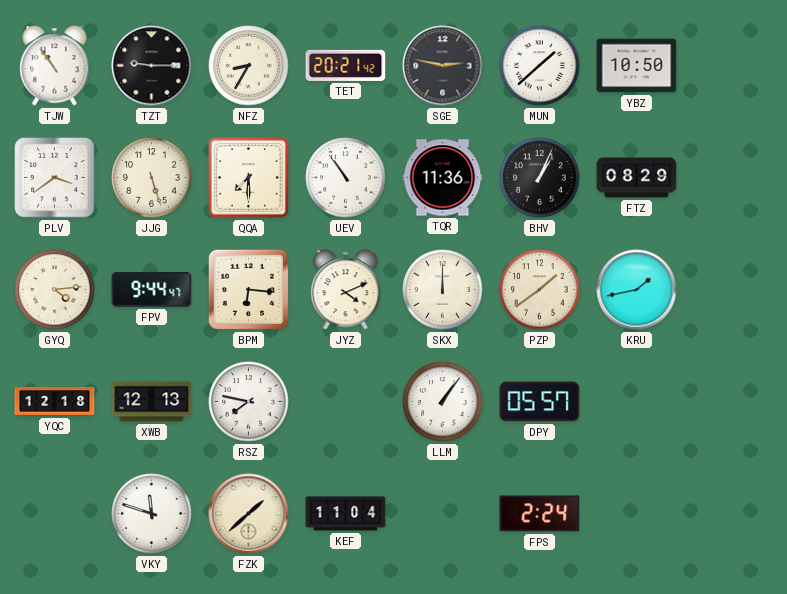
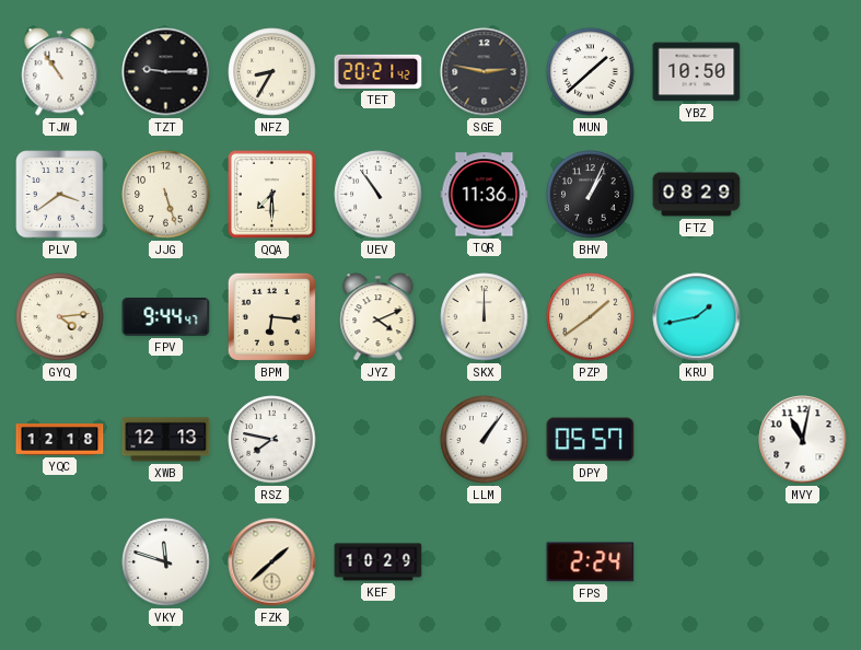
MVY: none -> 11:02
KEF: 11:04 -> 10:29
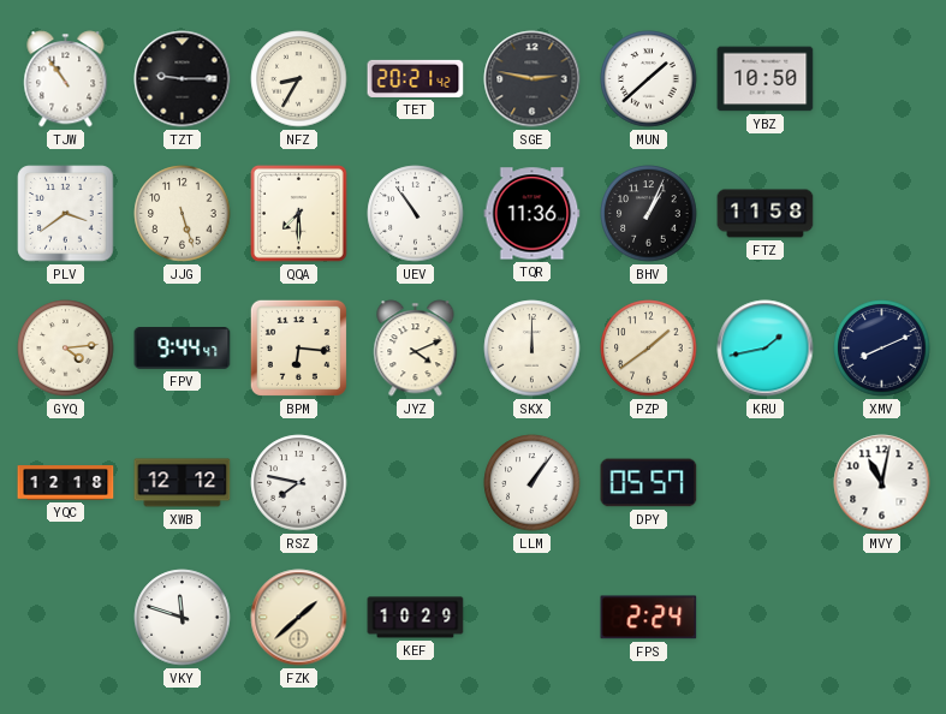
FTZ: 08:29 -> 11:58
XMV: none -> 8:11
XWB: 12:13 -> 12:12
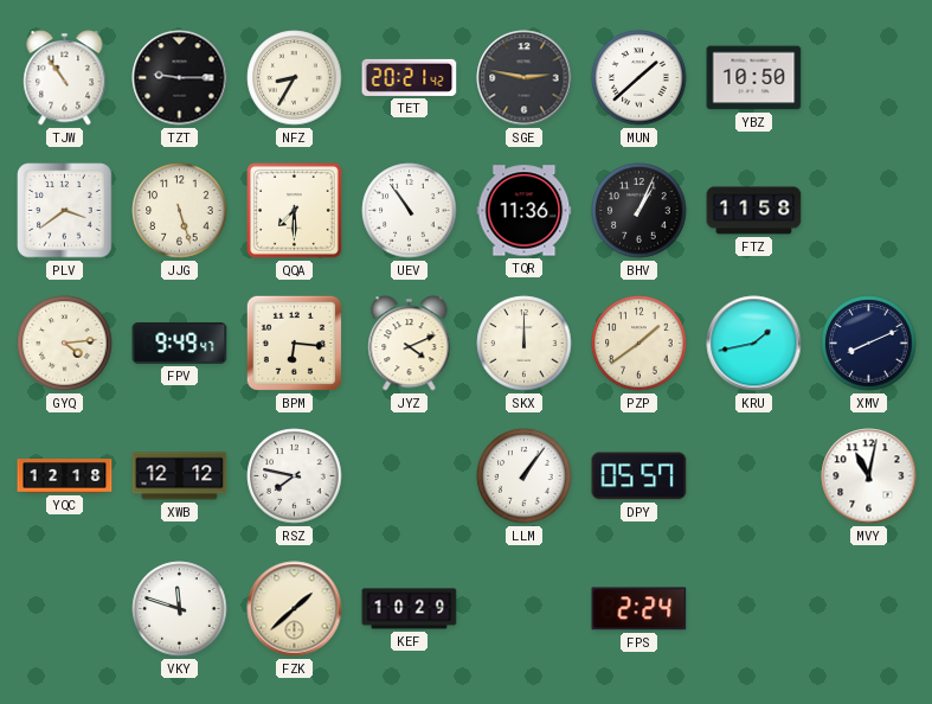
FPV: 9:44 -> 9:49
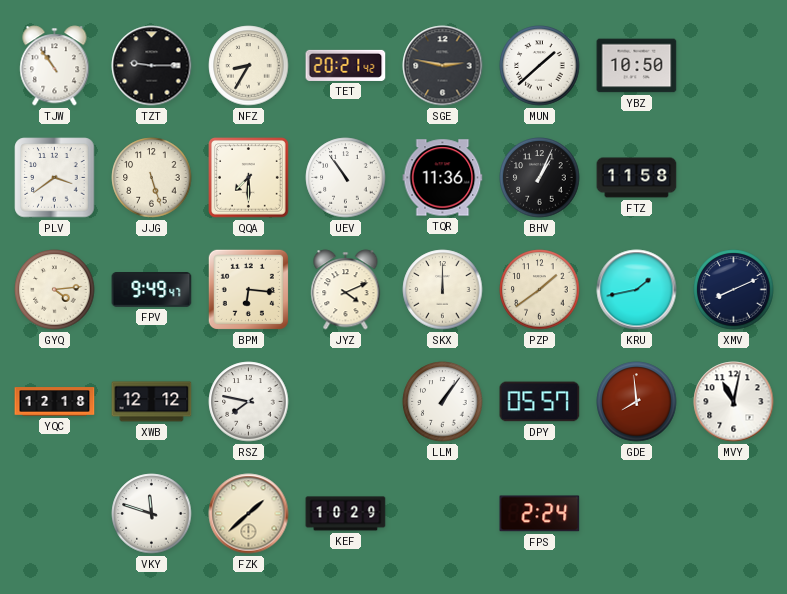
GDE: none -> 7:59
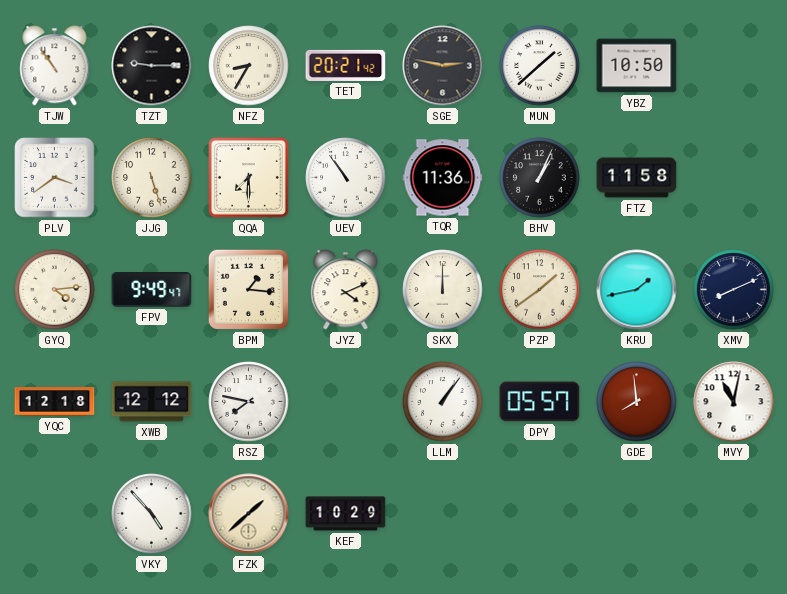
BPM: 6:16 -> 1:16
VKY: 11:48 -> 4:53
FPS: 2:24 -> none
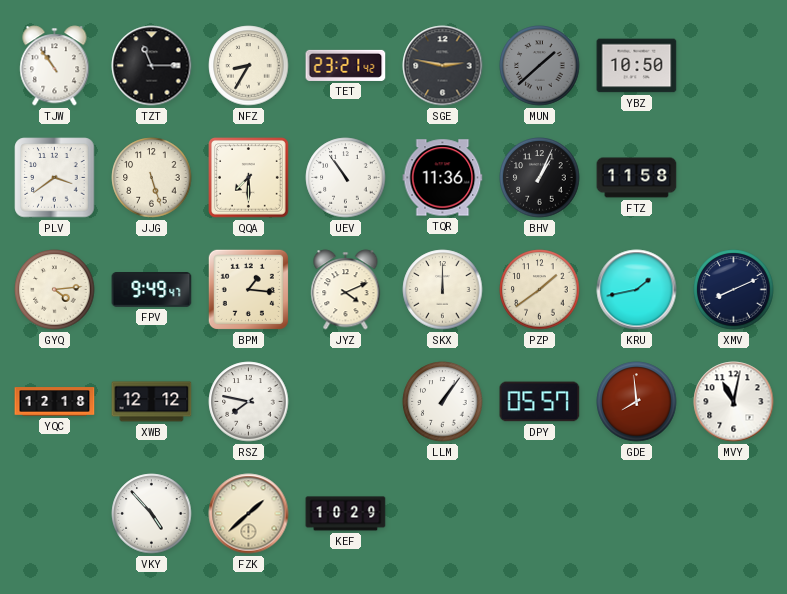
TZT: 9:15 -> 11:15
TET: 20:21 -> 23:21
MUN dial: white -> grey
